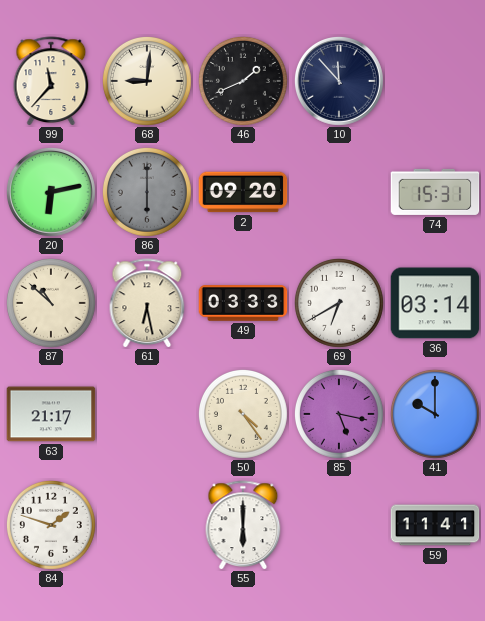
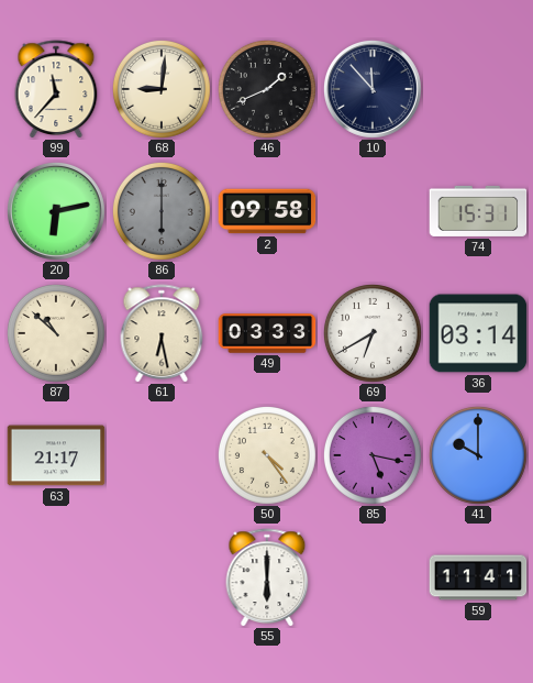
2: 09:20 -> 09:58
84: 1:48 -> none
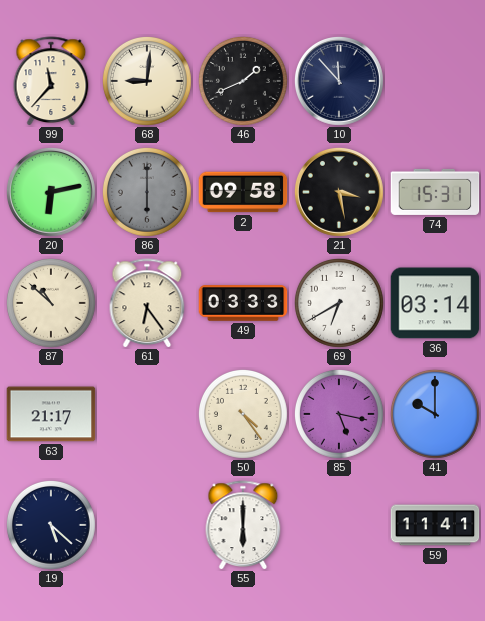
21: none -> 3:28
61: 6:28 -> 6:24
19: none -> 5:22
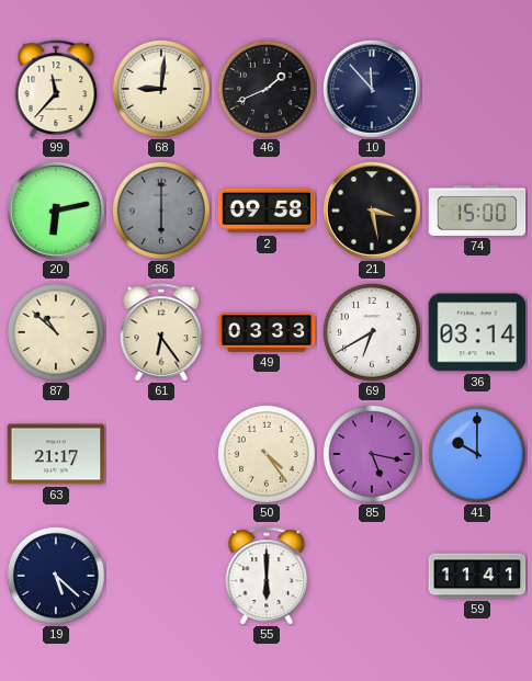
74: 15:31 -> 15:00
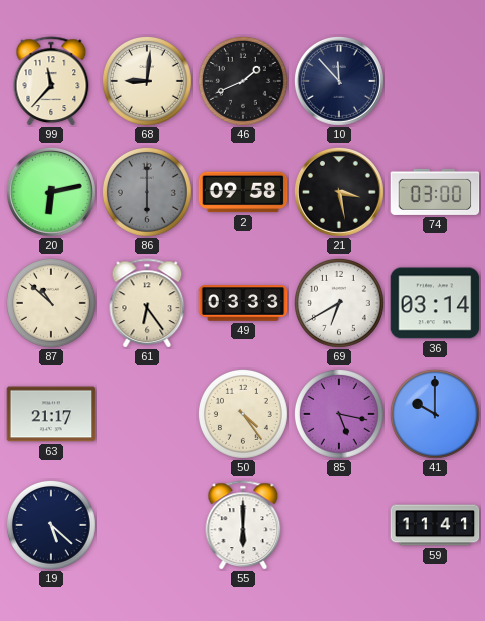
74: 15:00 -> 03:00
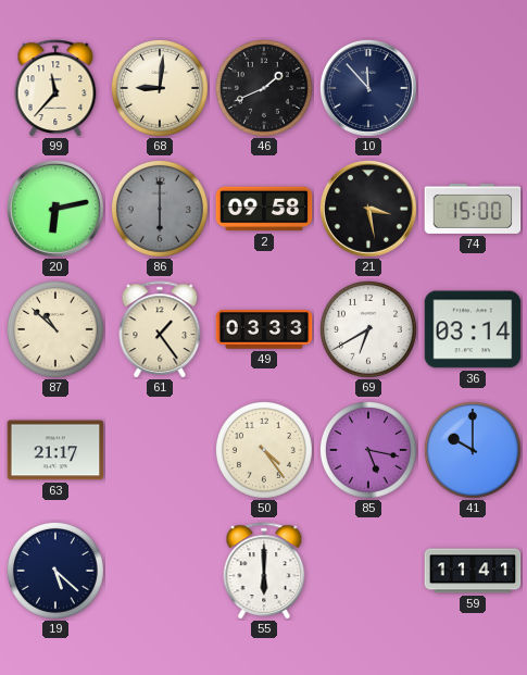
74: 03:00 -> 15:00
61: 6:24 -> 1:24
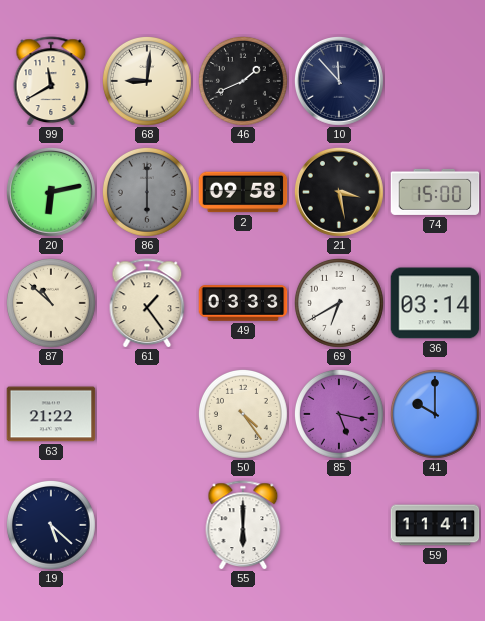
99: 11:37 -> 11:40
63: 21:17 -> 21:22
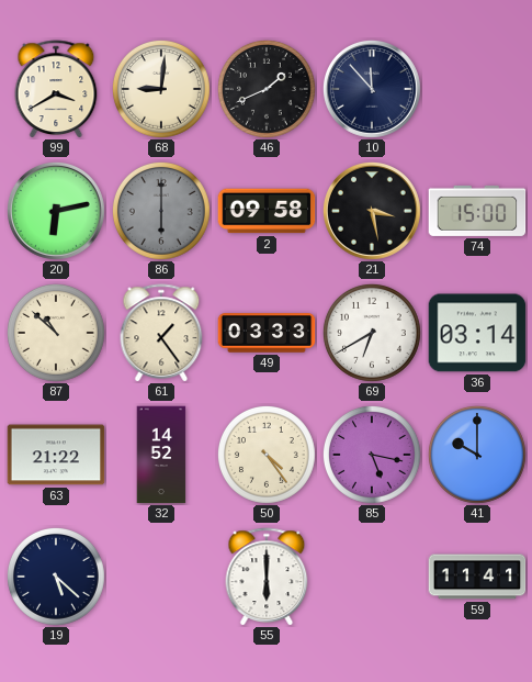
99: 11:40 -> 3:40
32: none -> 14:52
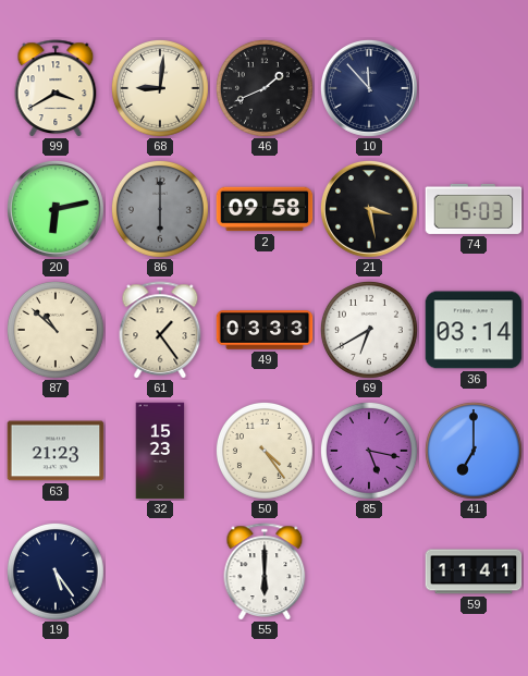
74: 15:00 -> 15:03
63: 21:22 -> 21:23
32: 14:52 -> 15:23
41: 10:00 -> 7:00
19: 5:22 -> 5:24
